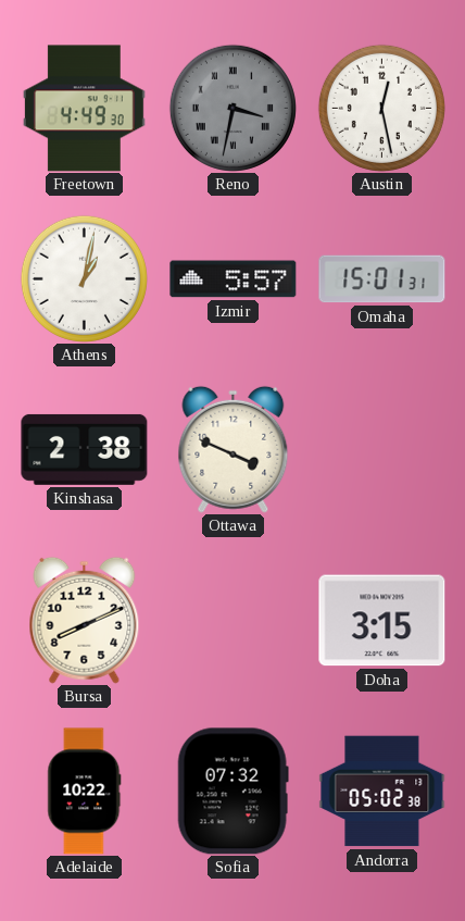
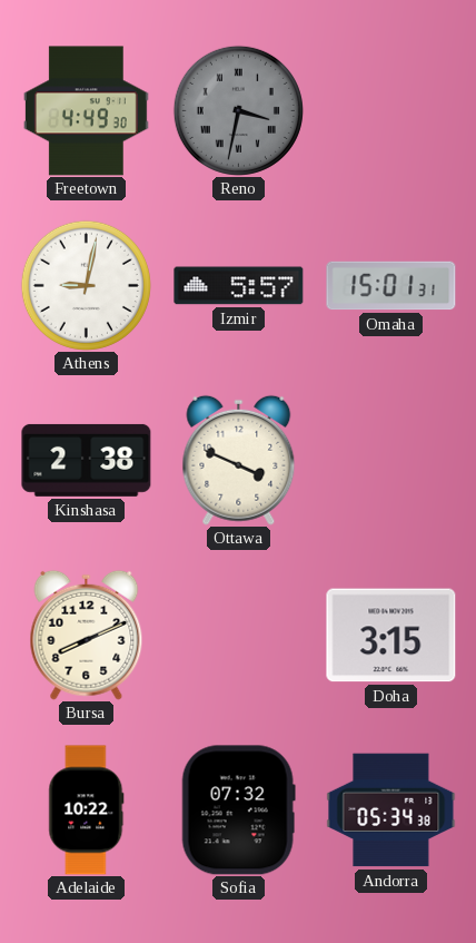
Austin: 12:28 -> none
Athens: 1:02 -> 9:02
Andorra: 05:02 -> 05:34
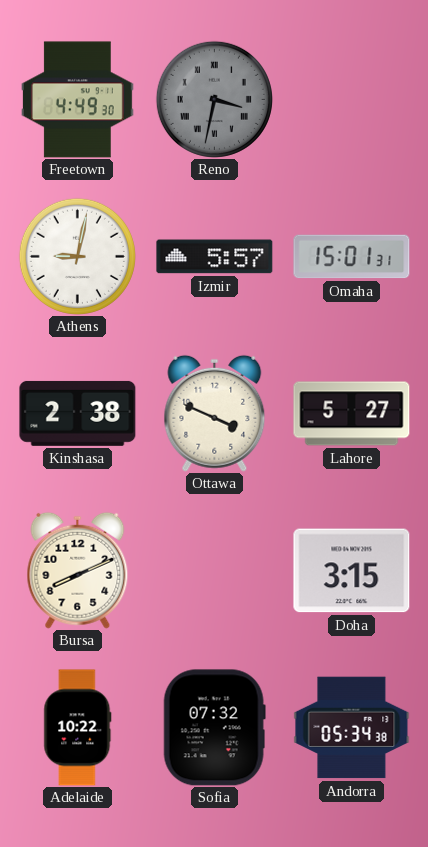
Lahore: none -> 5:27
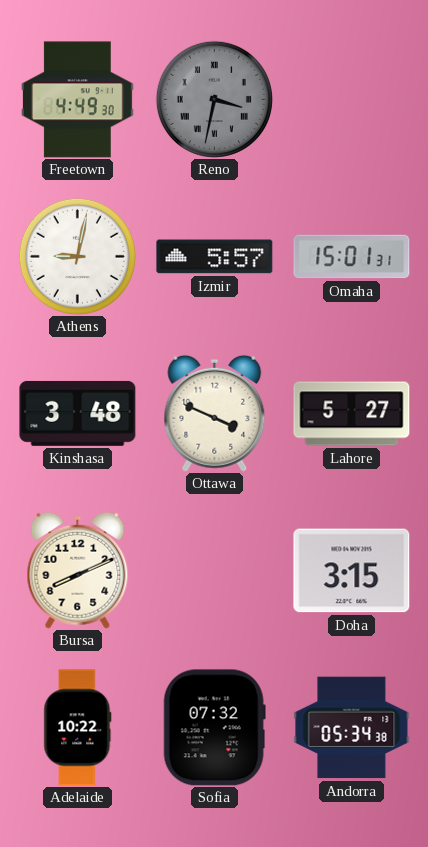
Kinshasa: 2:38 -> 3:48
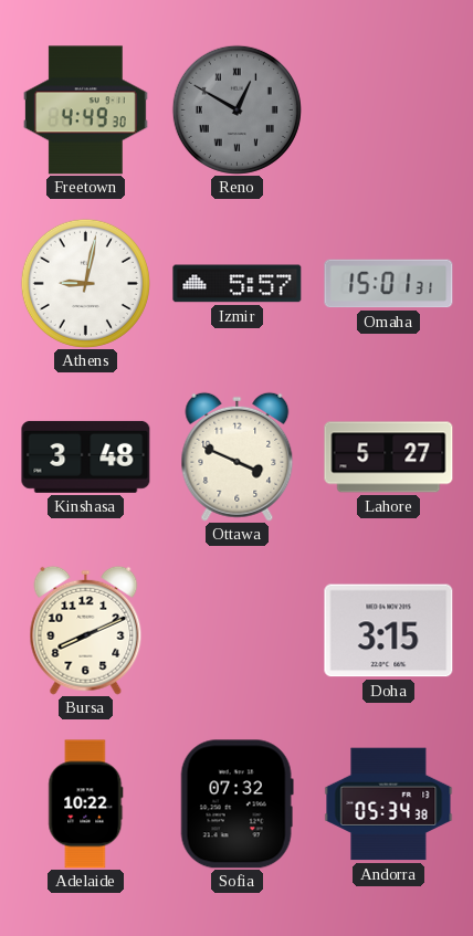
Reno: 3:32 -> 12:50
